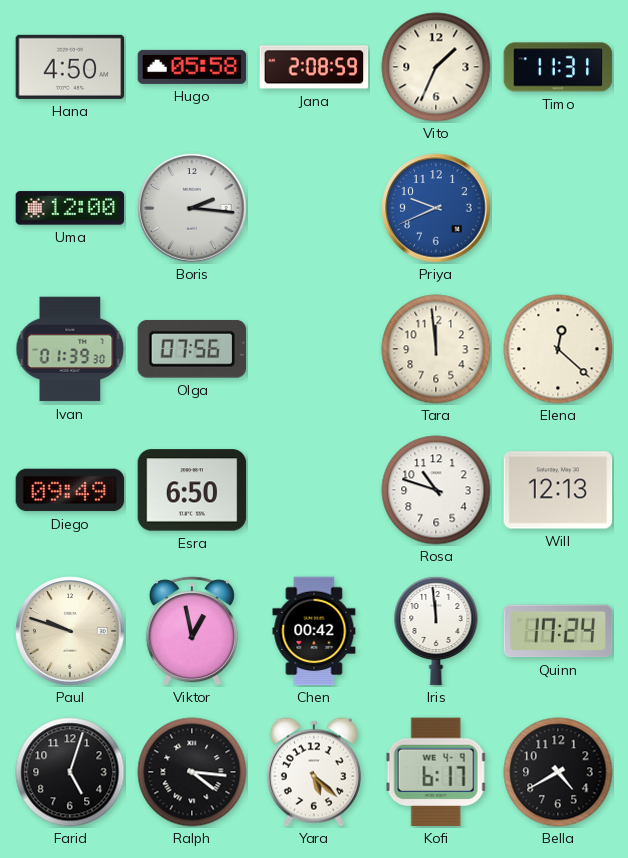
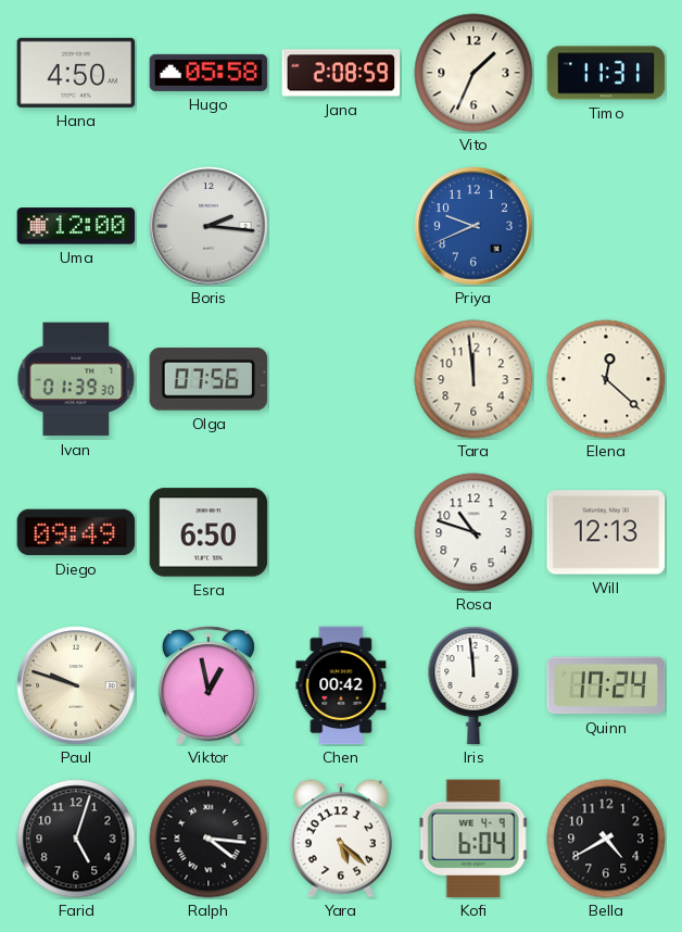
Kofi: 6:17 -> 6:04
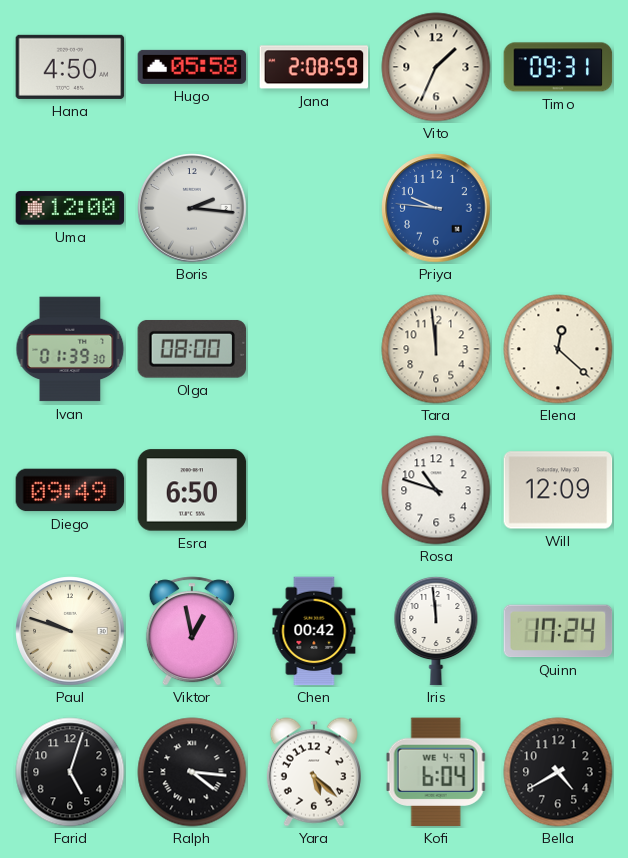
Timo: 11:31 -> 09:31
Priya: 9:41 -> 9:46
Olga: 07:56 -> 08:00
Will: 12:13 -> 12:09
